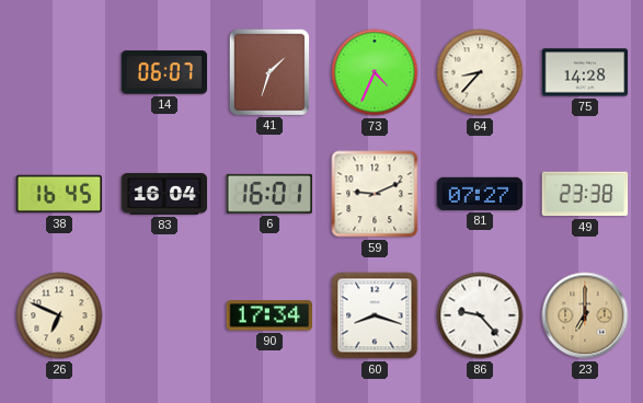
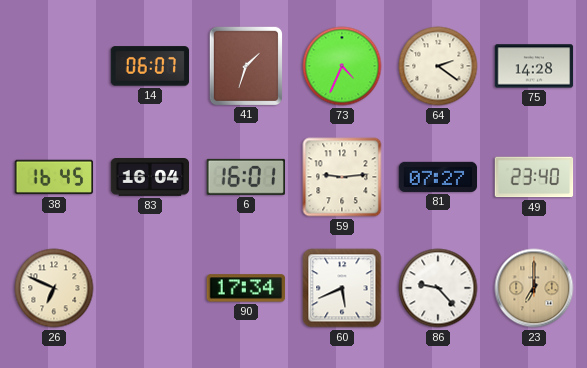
64: 8:37 -> 2:21
59: 9:11 -> 9:14
49: 23:38 -> 23:40
60: 8:18 -> 5:41
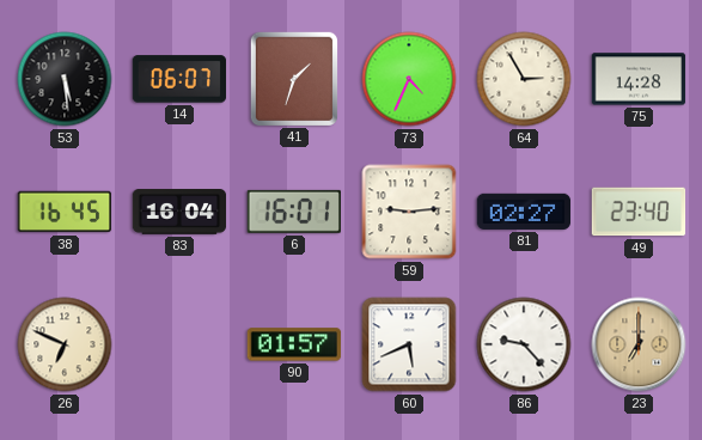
53: none -> 5:29
64: 2:21 -> 2:55
81: 07:27 -> 02:27
90: 17:34 -> 01:57
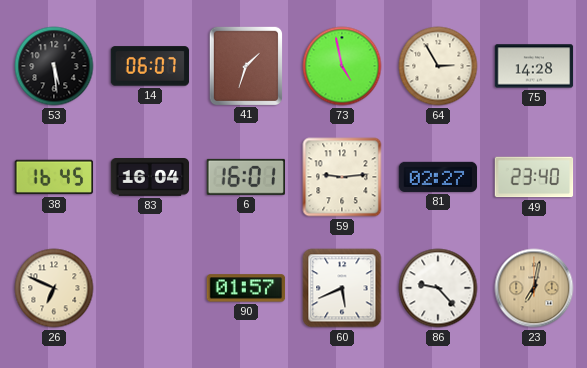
73: 4:34 -> 4:58
23: 7:00 -> 7:02
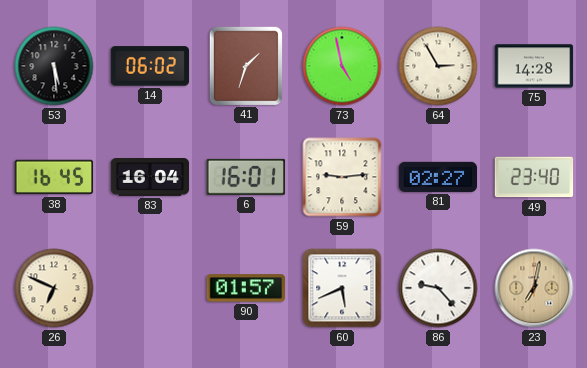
14: 06:07 -> 06:02
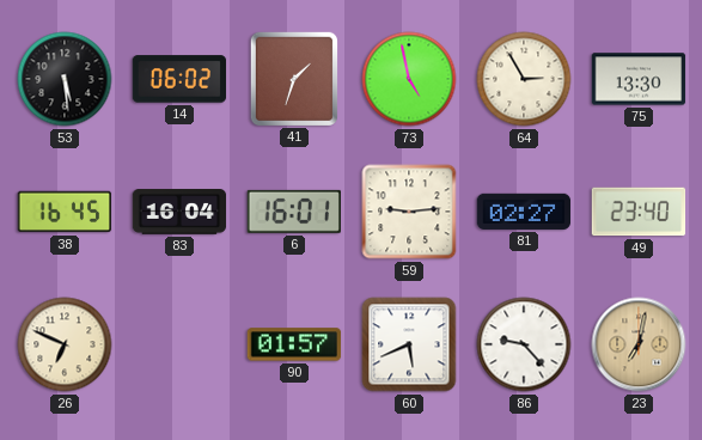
75: 14:28 -> 13:30
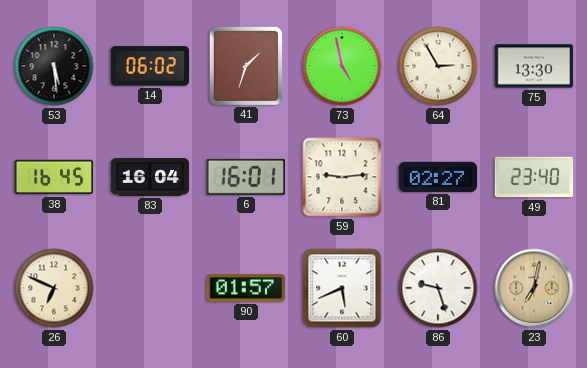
86: 9:23 -> 9:27
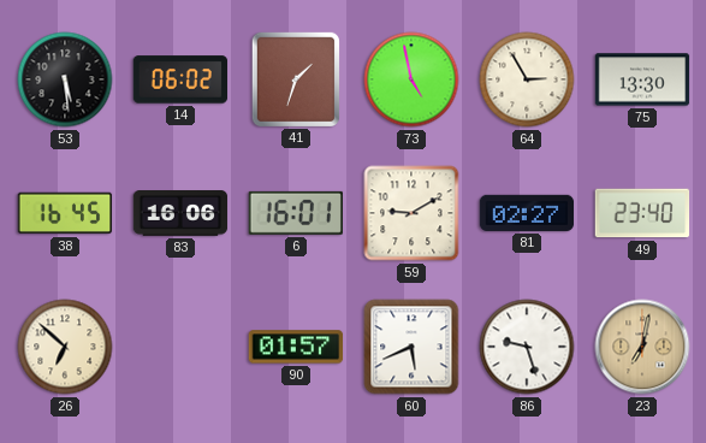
83: 16:04 -> 16:06
59: 9:14 -> 9:10
26: 6:49 -> 6:52
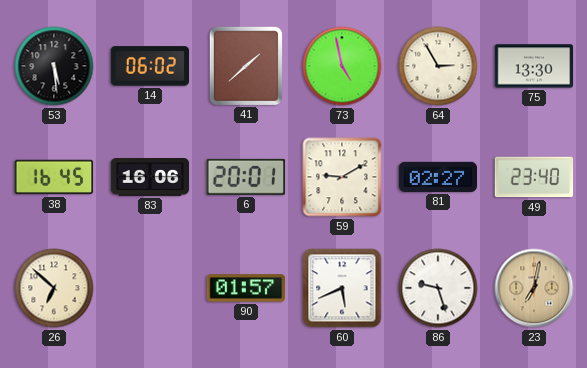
41: 1:33 -> 1:38
6: 16:01 -> 20:01
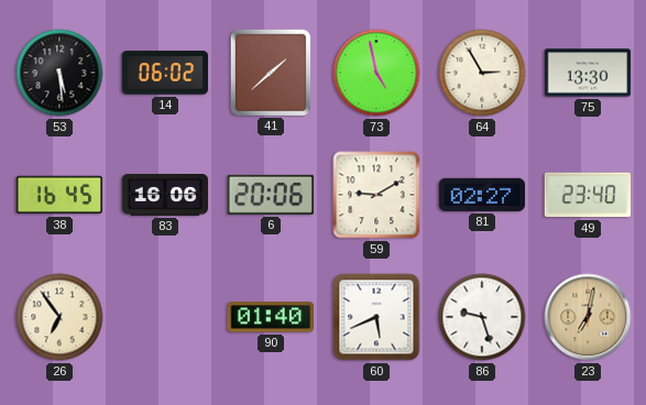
6: 20:01 -> 20:06
26: 6:52 -> 6:54
90: 01:57 -> 01:40
